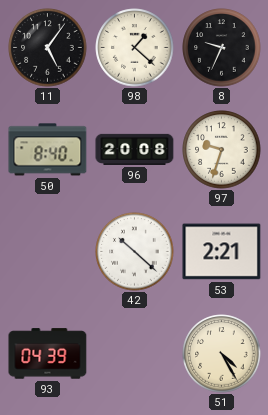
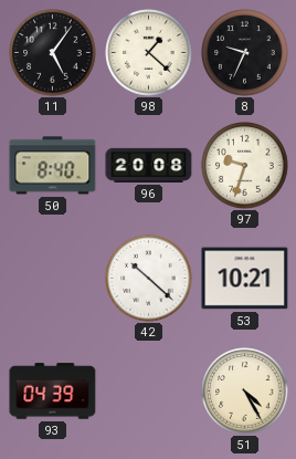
53: 2:21 -> 10:21
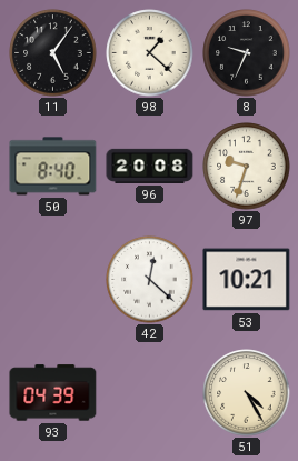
42: 10:22 -> 12:22
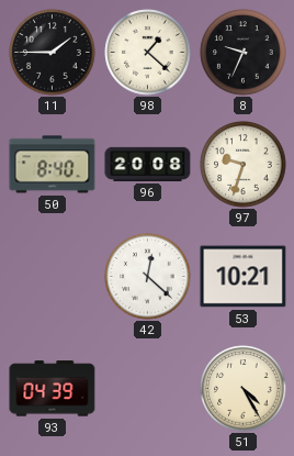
11: 5:06 -> 1:45
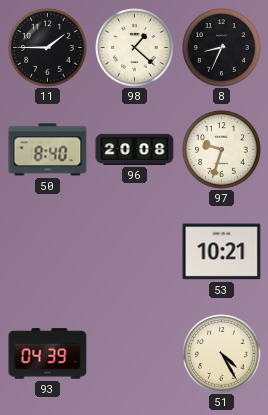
8: 9:34 -> 8:34
42: 12:22 -> none
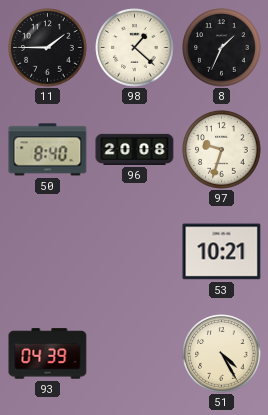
8: 8:34 -> 1:34
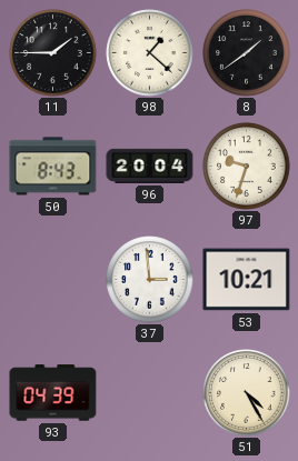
8: 1:34 -> 1:39
50: 8:40 -> 8:43
96: 20:08 -> 20:04
37: none -> 2:59
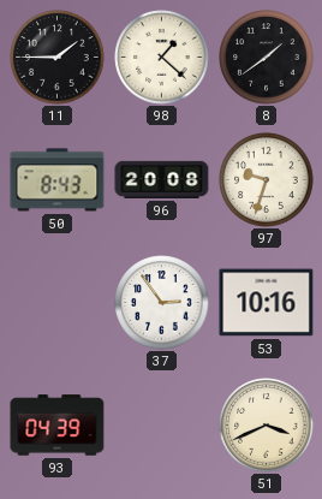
96: 20:04 -> 20:08
37: 2:59 -> 2:54
53: 10:21 -> 10:16
51: 4:25 -> 3:41
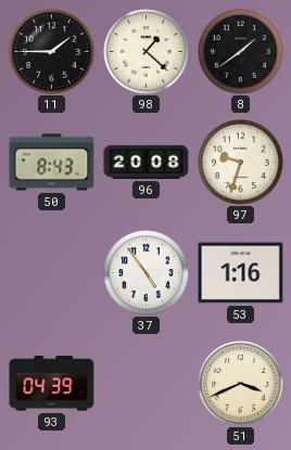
37: 2:54 -> 4:54
53: 10:16 -> 1:16
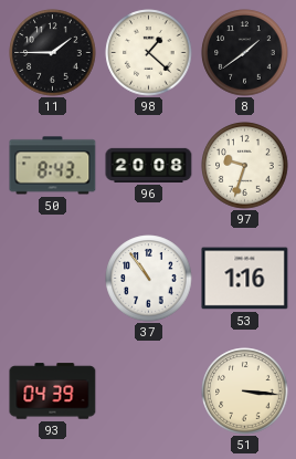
37: 4:54 -> 10:54
51: 3:41 -> 3:16
